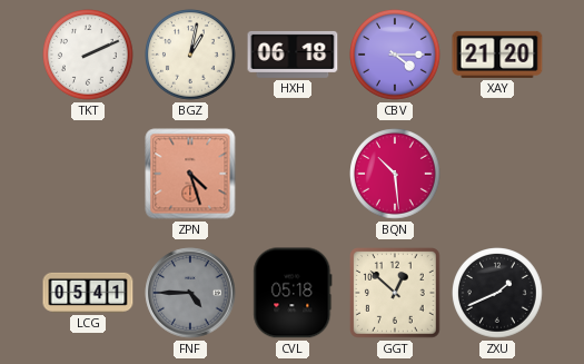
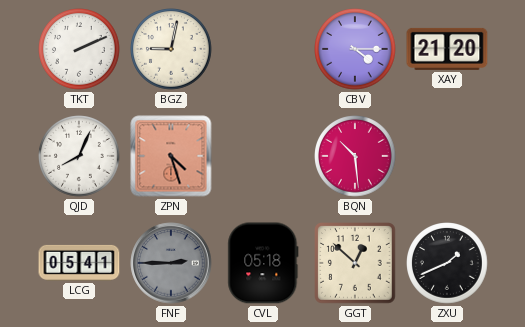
BGZ: 1:02 -> 9:02
HXH: 06:18 -> none
QJD: none -> 8:04
FNF: 4:45 -> 2:45
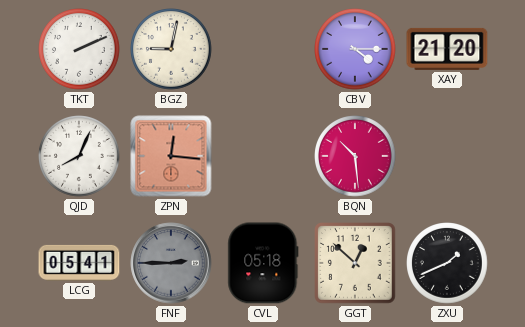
ZPN: 4:27 -> 12:16
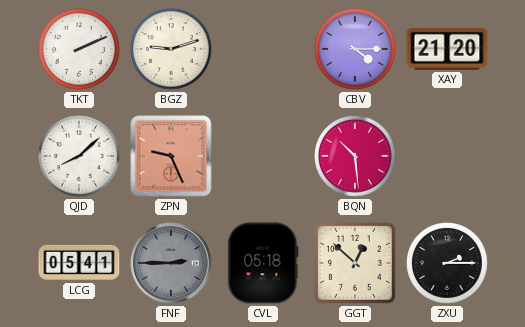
BGZ: 9:02 -> 9:12
QJD: 8:04 -> 8:08
ZPN: 12:16 -> 9:26
ZXU: 1:41 -> 2:15
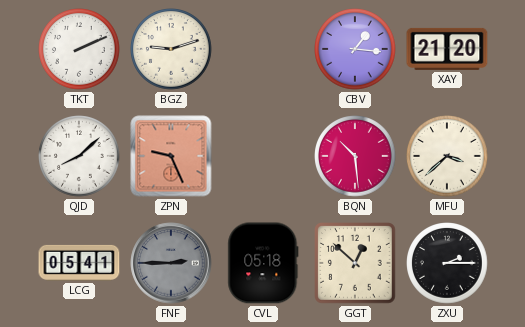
CBV: 4:15 -> 1:16
MFU: none -> 3:38
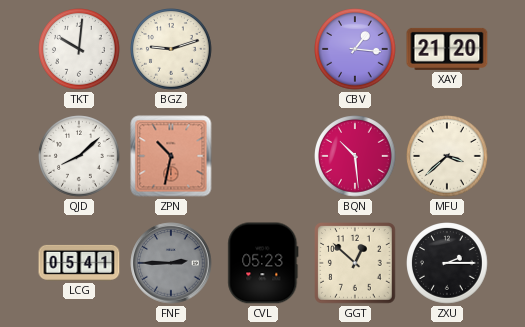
TKT: 2:11 -> 10:01
ZPN: 9:26 -> 10:32
CVL: 05:18 -> 05:23
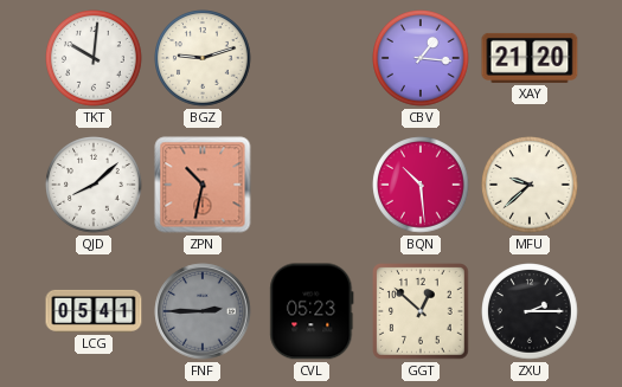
MFU: 3:38 -> 9:38
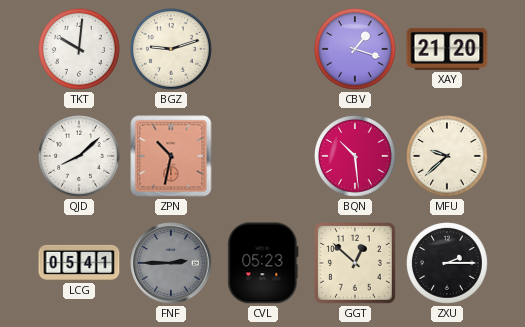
CBV: 1:16 -> 1:18
